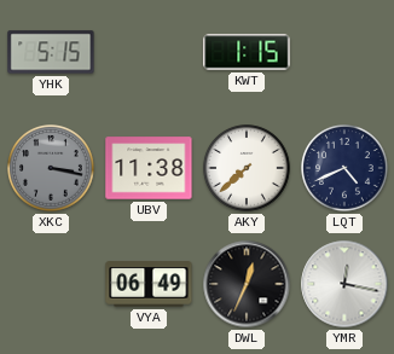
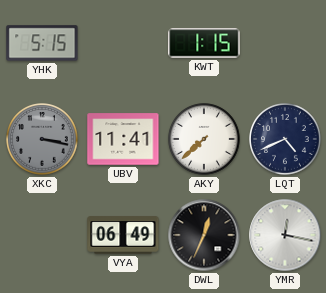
UBV: 11:38 -> 11:41
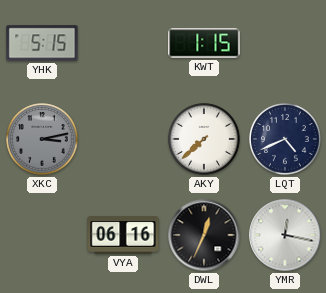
XKC: 3:17 -> 3:13
UBV: 11:41 -> none
VYA: 06:49 -> 06:16
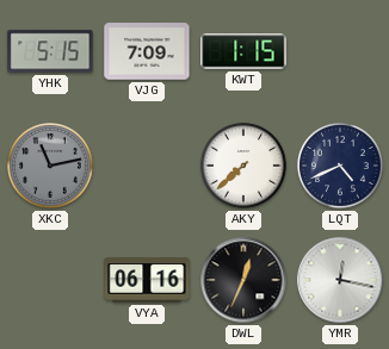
VJG: none -> 7:09
XKC: 3:13 -> 11:13
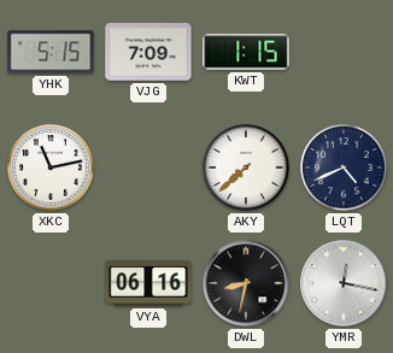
XKC dial: grey -> white
DWL: 12:34 -> 8:32
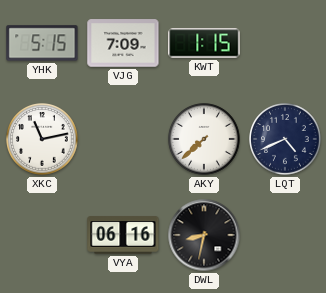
YMR: 12:17 -> none
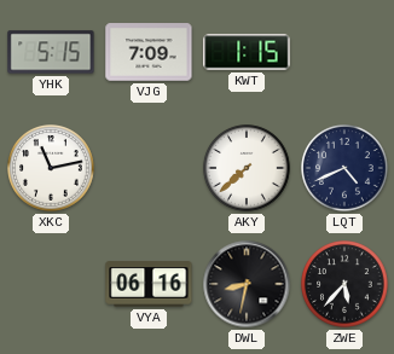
ZWE: none -> 5:37
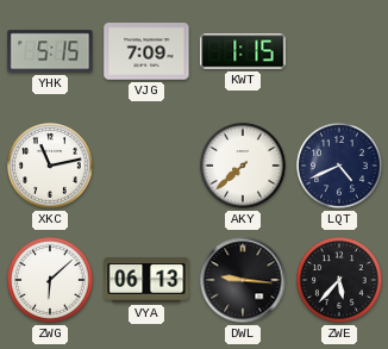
ZWG: none -> 6:08
VYA: 06:16 -> 06:13
DWL: 8:32 -> 9:16
